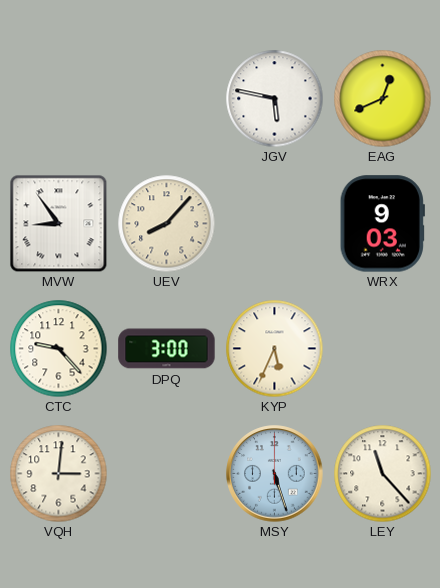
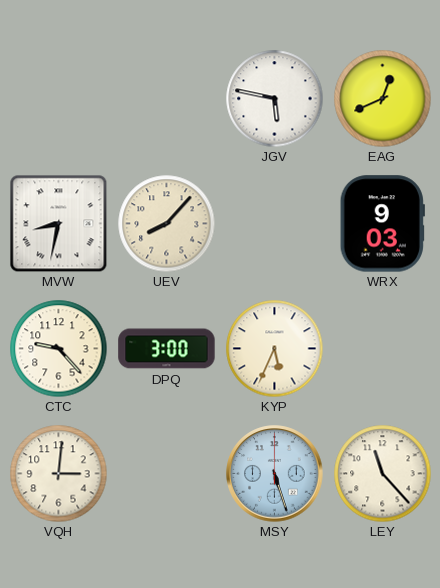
MVW: 8:54 -> 8:32
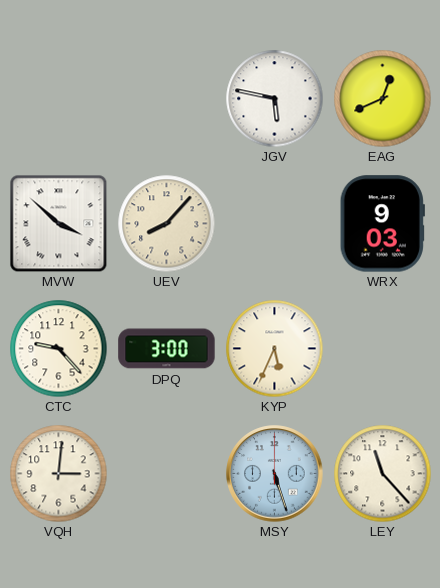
MVW: 8:32 -> 3:52
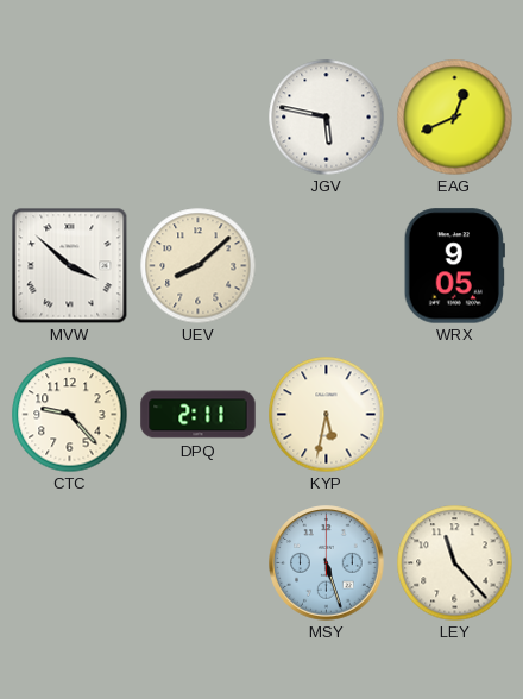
UEV: 8:07 -> 8:08
WRX: 9:03 -> 9:05
DPQ: 3:00 -> 2:11
KYP: 5:34 -> 5:32
VQH: 3:01 -> none
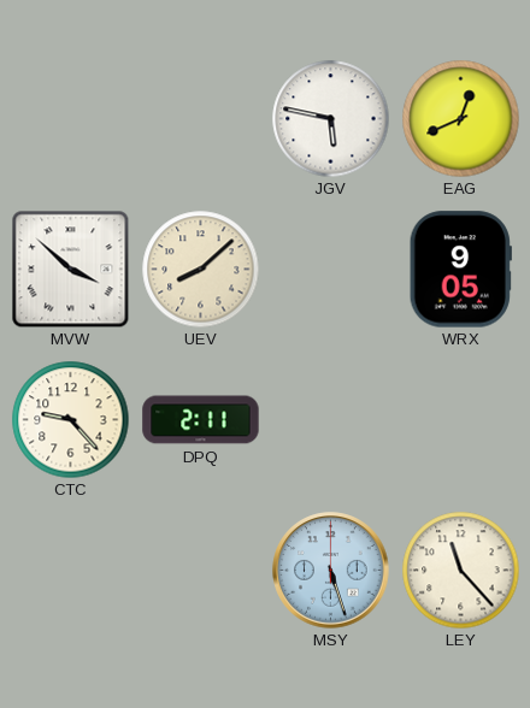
KYP: 5:32 -> none
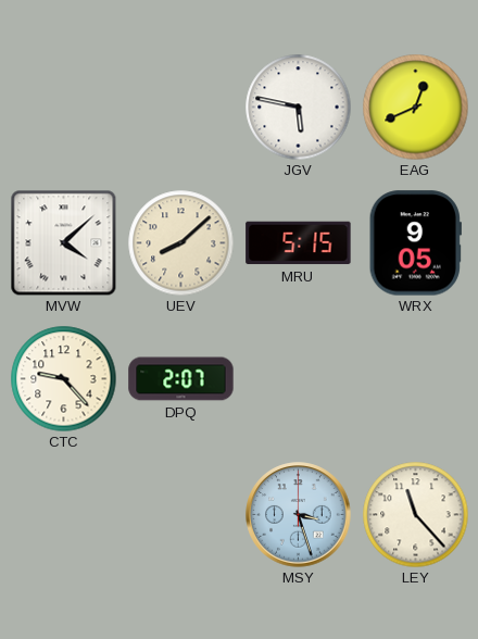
MVW: 3:52 -> 4:08
MRU: none -> 5:15
DPQ: 2:11 -> 2:07
MSY: 5:27 -> 3:27
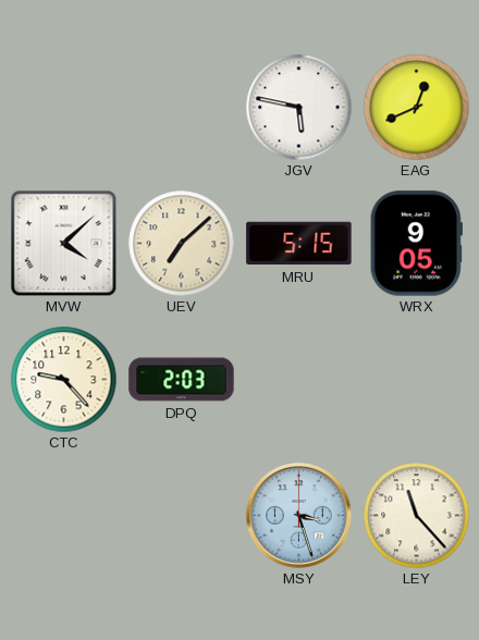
UEV: 8:08 -> 7:08
DPQ: 2:07 -> 2:03
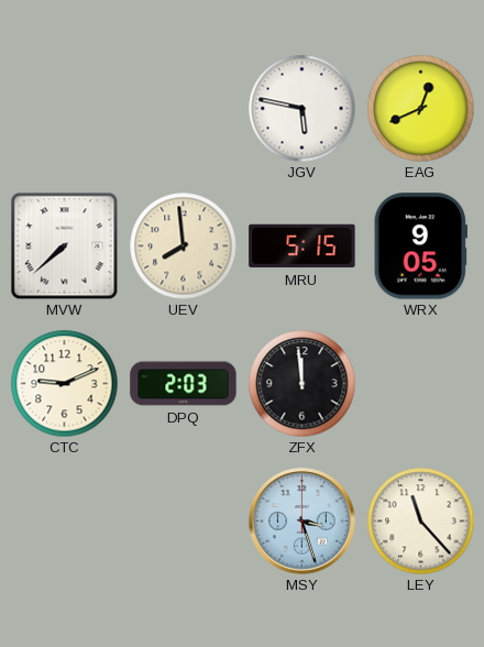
MVW: 4:08 -> 7:38
UEV: 7:08 -> 7:59
CTC: 9:23 -> 9:11
ZFX: none -> 11:59
